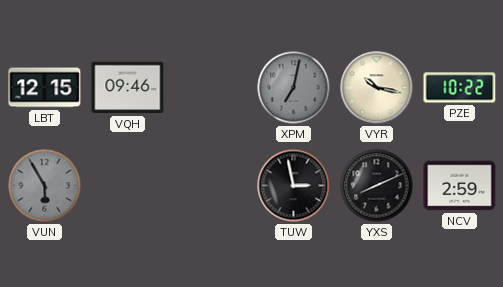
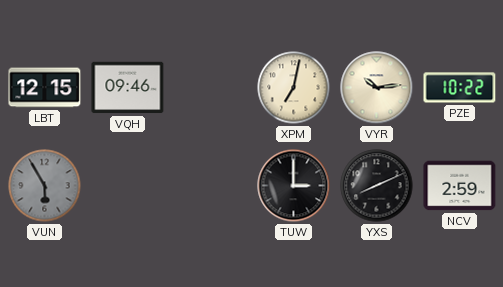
XPM dial: grey -> cream
VYR: 10:17 -> 10:14
TUW: 2:58 -> 3:00
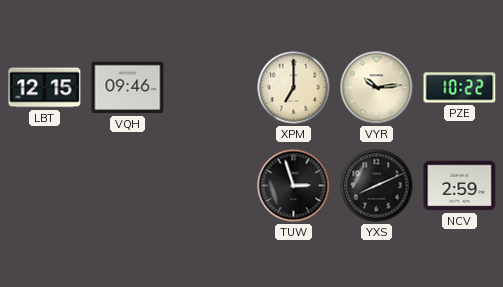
XPM: 7:02 -> 7:00
VUN: 5:55 -> none
TUW: 3:00 -> 2:57
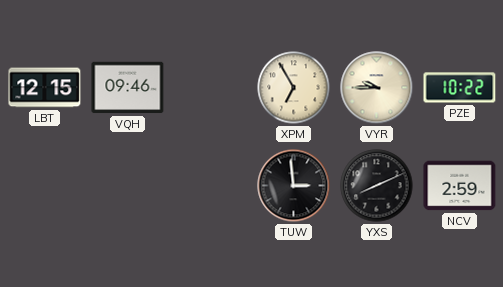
XPM: 7:00 -> 6:55
VYR: 10:14 -> 9:45
TUW: 2:57 -> 2:59
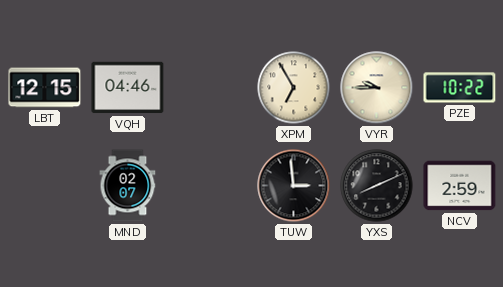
VQH: 09:46 -> 04:46
MND: none -> 02:07
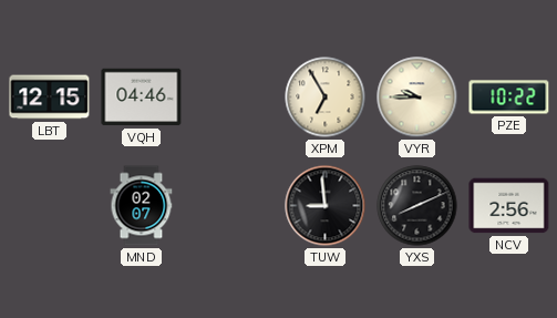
TUW: 2:59 -> 8:59
NCV: 2:59 -> 2:56
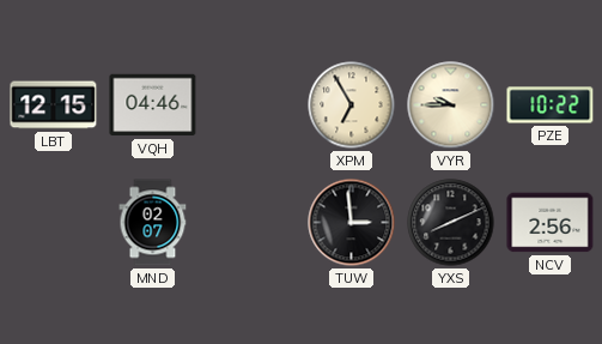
TUW: 8:59 -> 2:59
